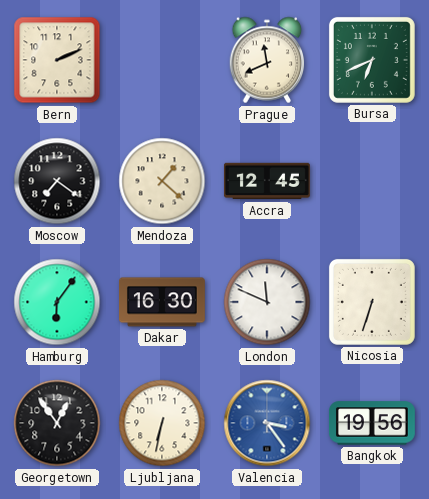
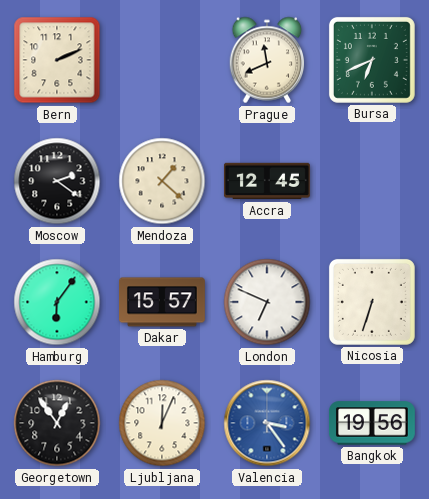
Moscow: 7:21 -> 2:21
Dakar: 16:30 -> 15:57
London: 11:49 -> 6:49
Ljubljana: 6:32 -> 12:04
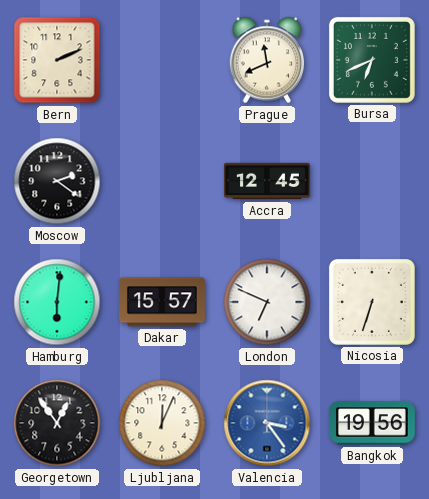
Mendoza: 1:22 -> none
Hamburg: 6:06 -> 6:01
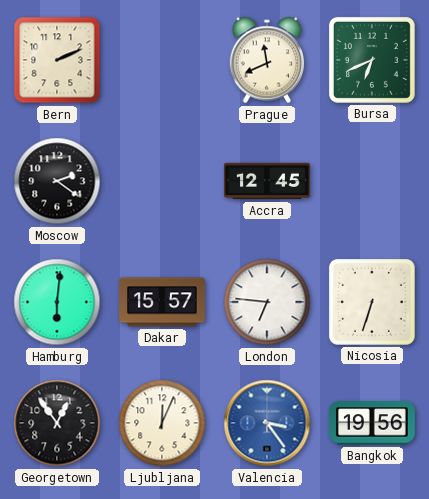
London: 6:49 -> 6:46
